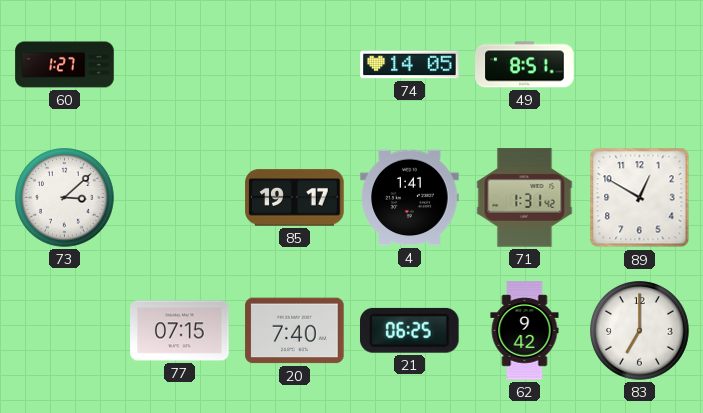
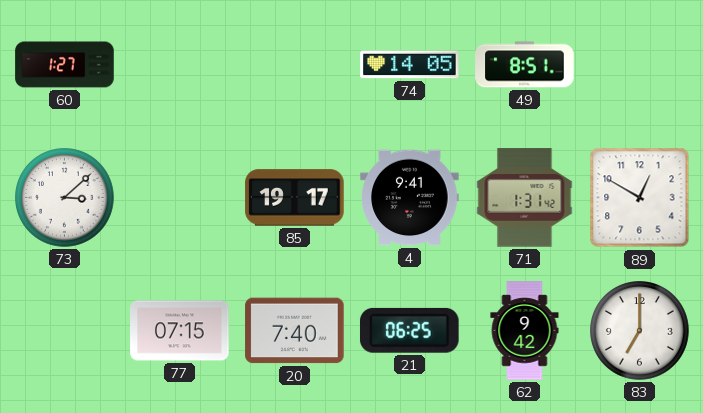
4: 1:41 -> 9:41
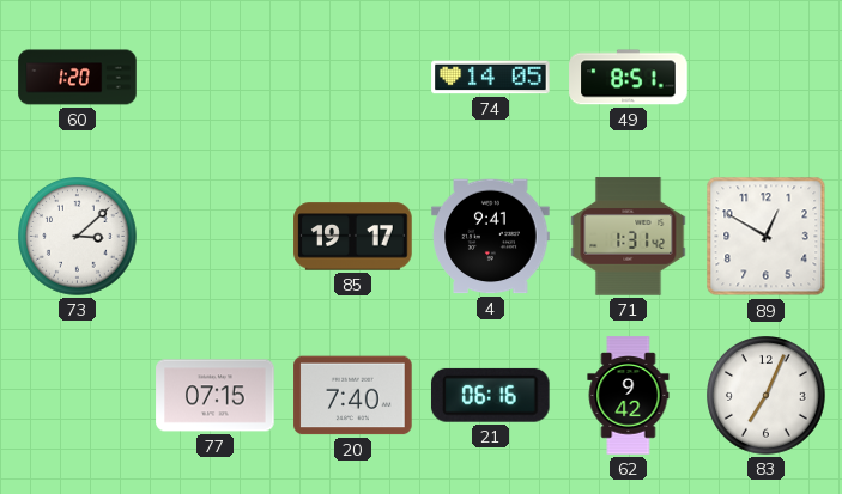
60: 1:27 -> 1:20
21: 06:25 -> 06:16
83: 7:00 -> 7:04
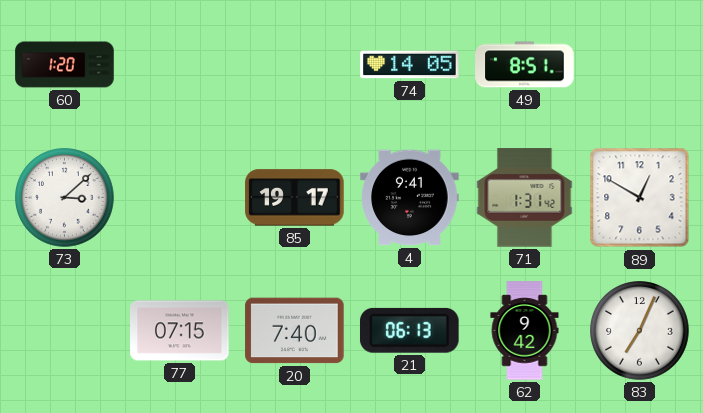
21: 06:16 -> 06:13
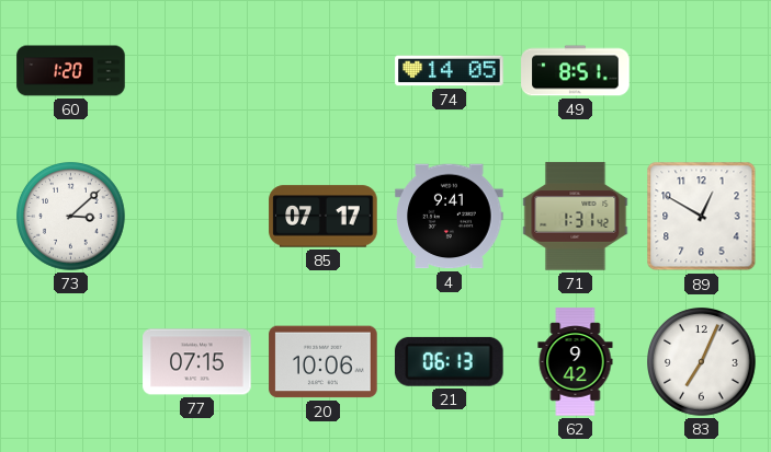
85: 19:17 -> 07:17
20: 7:40 -> 10:06
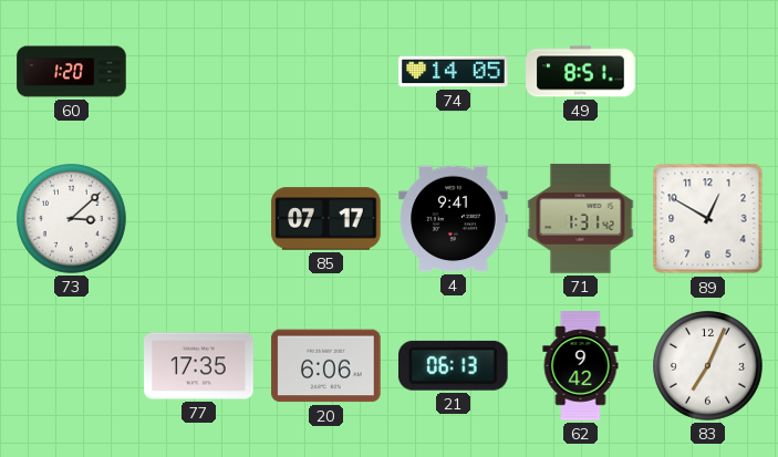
77: 07:15 -> 17:35
20: 10:06 -> 6:06
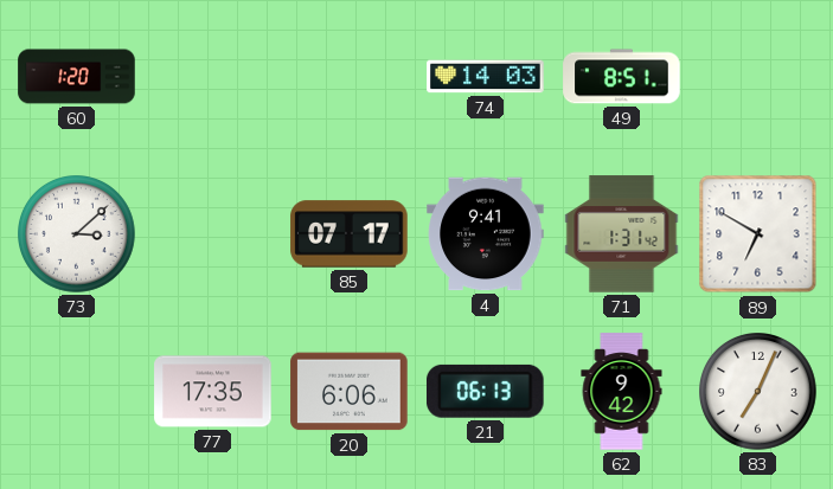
74: 14:05 -> 14:03
89: 12:50 -> 6:50
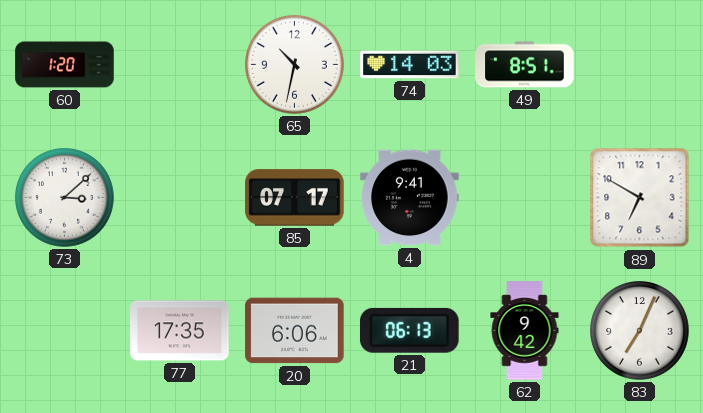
65: none -> 10:32
71: 1:31 -> none
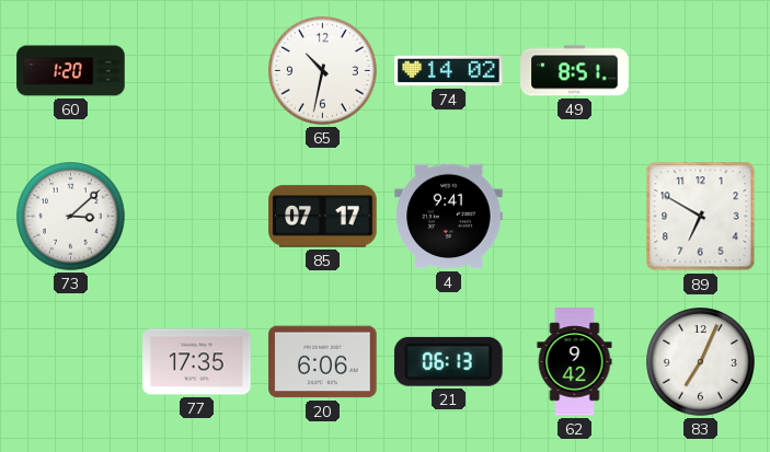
74: 14:03 -> 14:02
